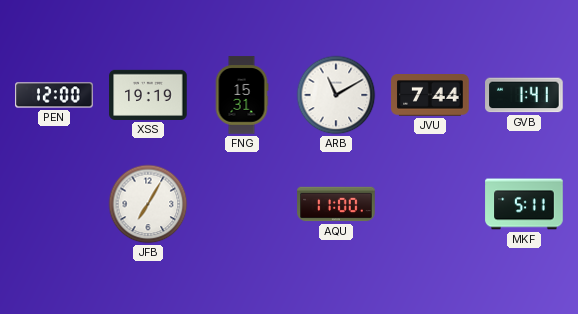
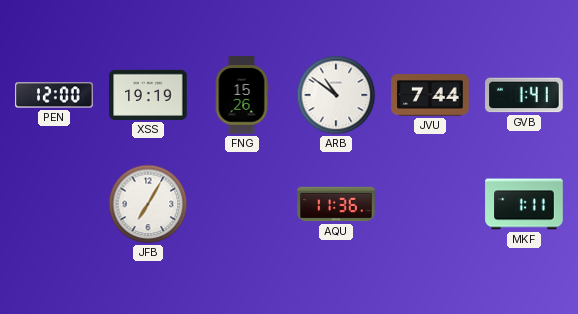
FNG: 15:31 -> 15:26
ARB: 11:10 -> 10:51
AQU: 11:00 -> 11:36
MKF: 5:11 -> 1:11
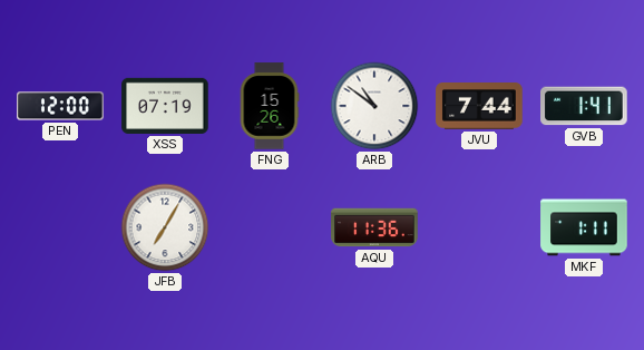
XSS: 19:19 -> 07:19
